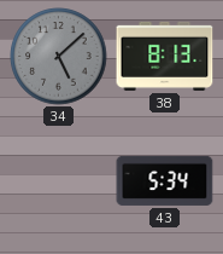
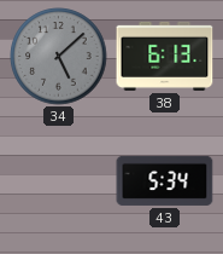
38: 8:13 -> 6:13
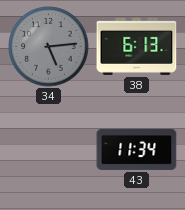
34: 5:08 -> 5:14
43: 5:34 -> 11:34
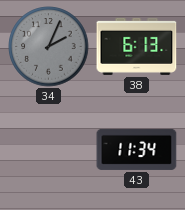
34: 5:14 -> 2:04
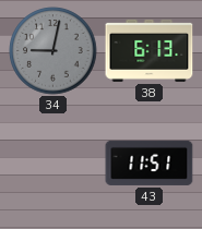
34: 2:04 -> 9:02
43: 11:34 -> 11:51
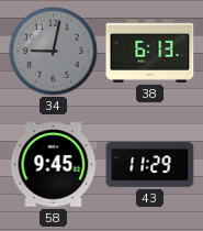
58: none -> 9:45
43: 11:51 -> 11:29
